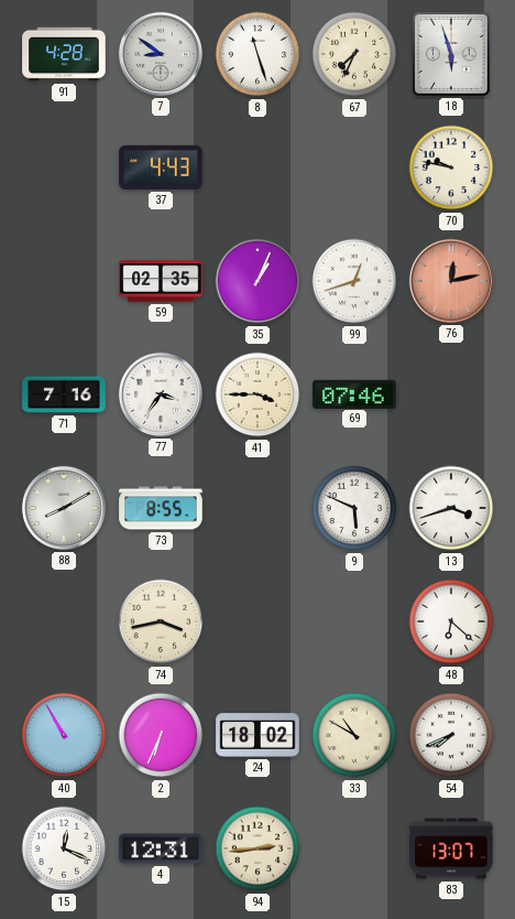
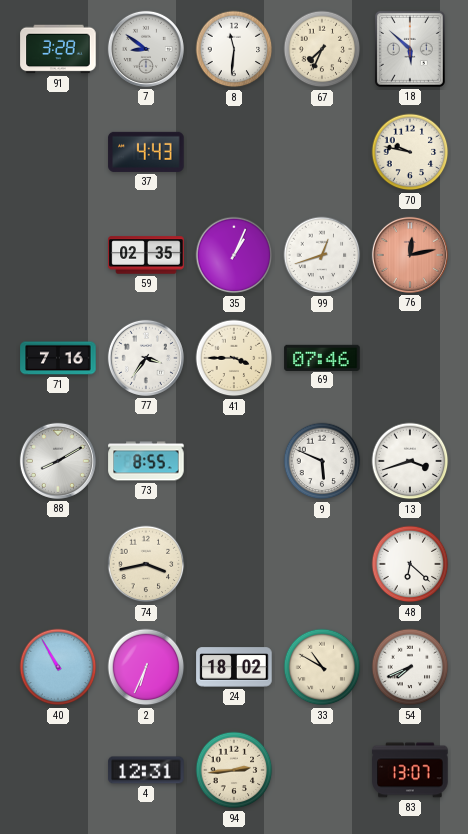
91: 4:28 -> 3:28
8: 11:27 -> 11:31
18: 5:57 -> 5:52
15: 12:19 -> none
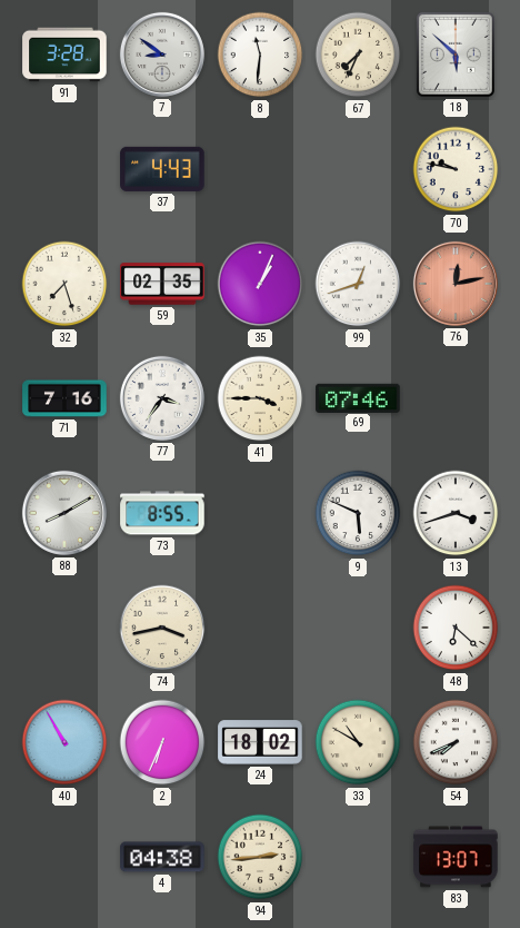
32: none -> 7:27
4: 12:31 -> 04:38
